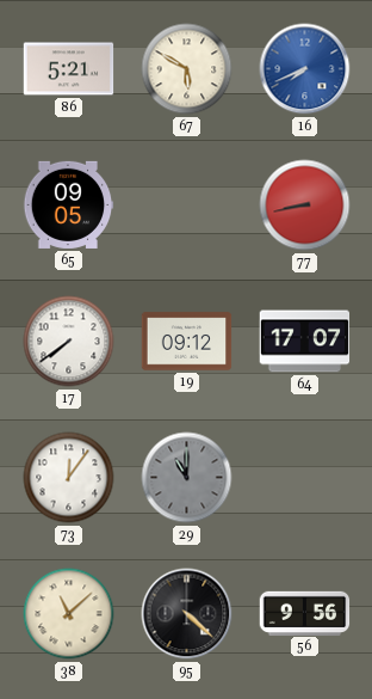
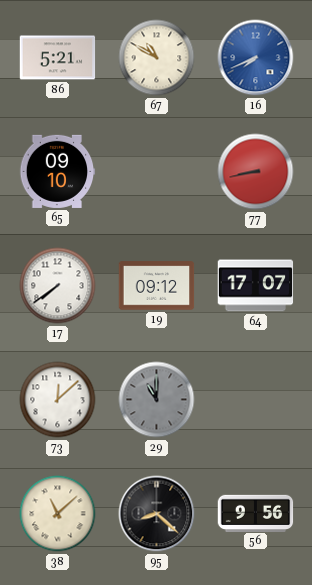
67: 5:50 -> 10:50
65: 09:05 -> 09:10
73: 12:06 -> 12:08
95: 4:22 -> 8:22
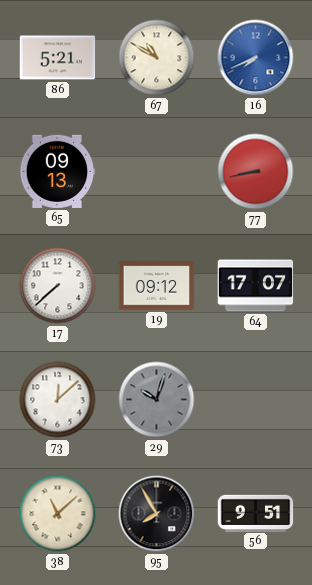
65: 09:10 -> 09:13
17: 7:39 -> 7:38
29: 11:00 -> 10:03
95: 8:22 -> 7:55
56: 9:56 -> 9:51
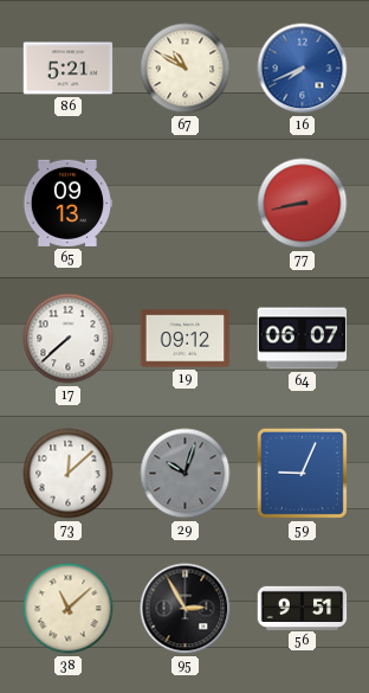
64: 17:07 -> 06:07
59: none -> 9:04
95: 7:55 -> 2:55
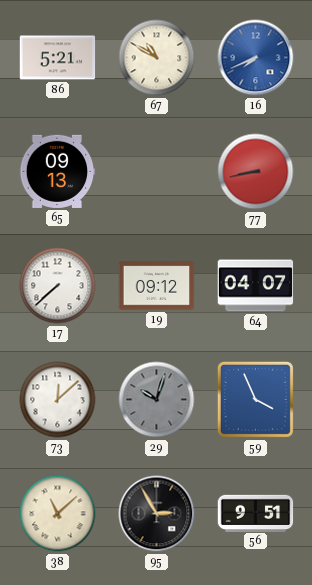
64: 06:07 -> 04:07
59: 9:04 -> 3:56
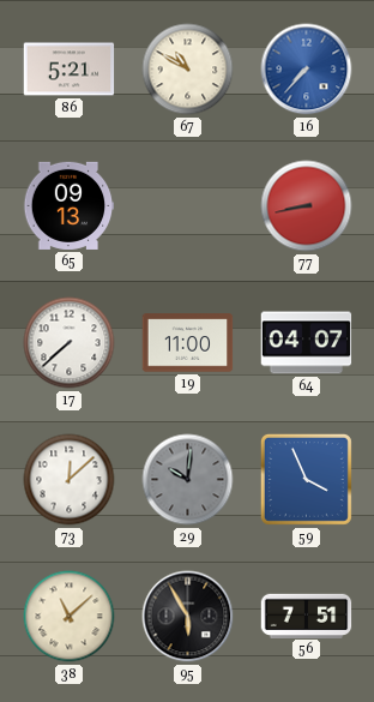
16: 7:41 -> 7:37
19: 09:12 -> 11:00
29: 10:03 -> 10:01
95: 2:55 -> 5:55
56: 9:51 -> 7:51
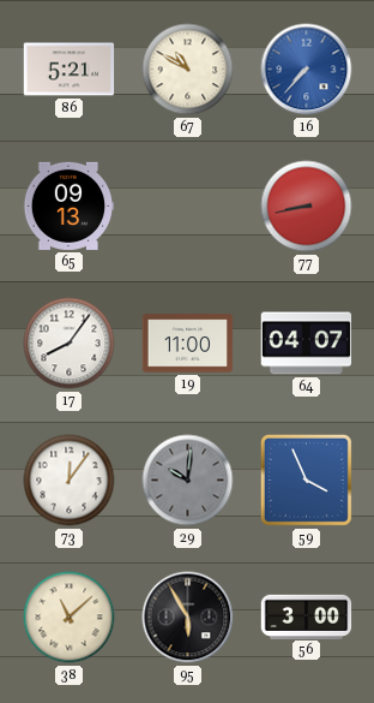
17: 7:38 -> 8:06
73: 12:08 -> 12:06
56: 7:51 -> 3:00
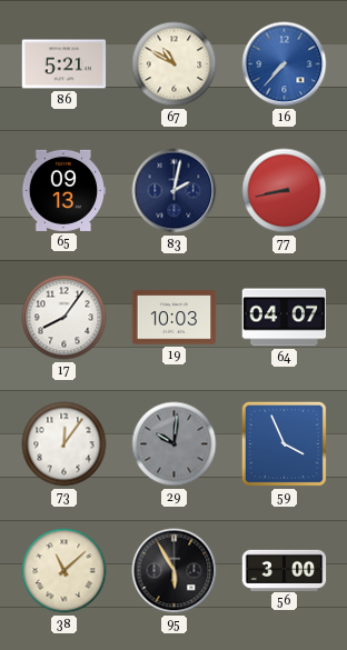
83: none -> 2:02
19: 11:00 -> 10:03
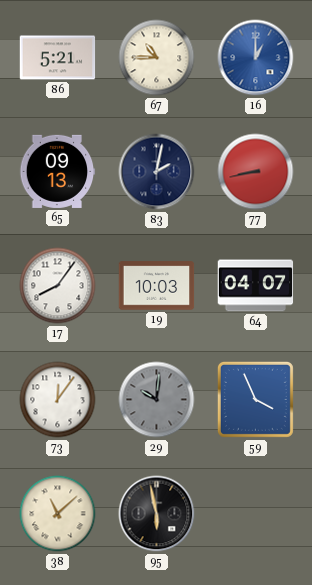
67: 10:50 -> 10:45
16: 7:37 -> 1:00
95: 5:55 -> 5:58
56: 3:00 -> none
